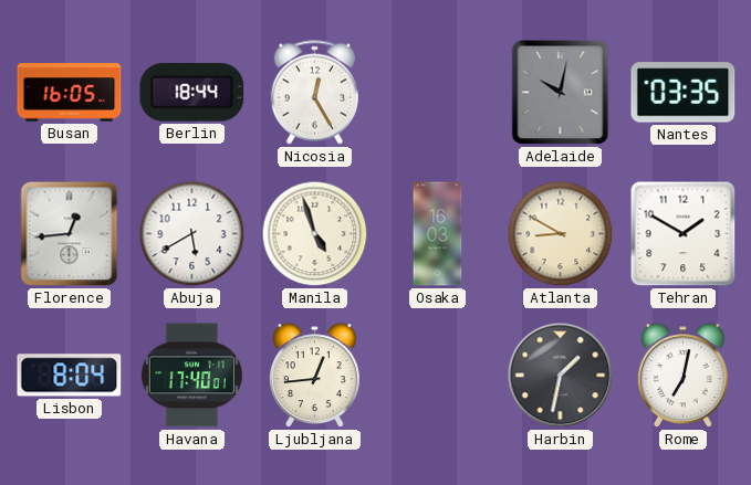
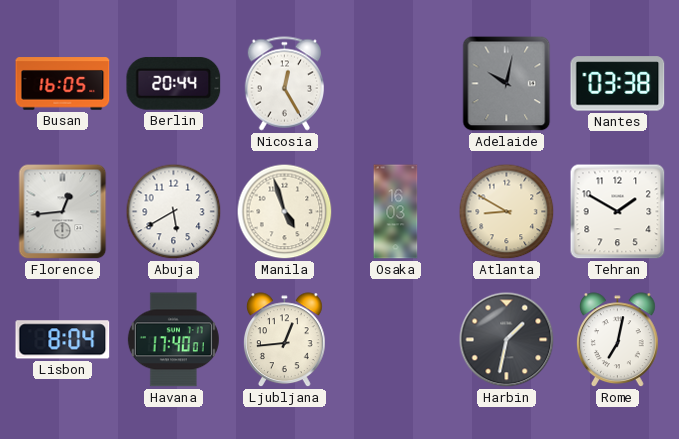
Berlin: 18:44 -> 20:44
Nantes: 03:35 -> 03:38
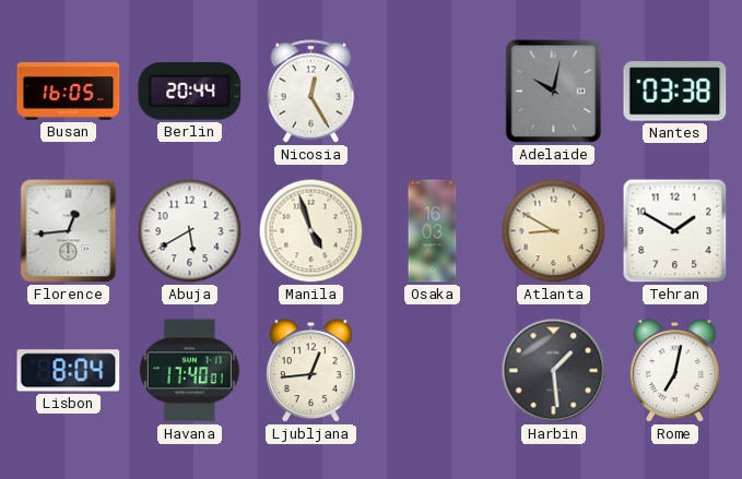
Harbin: 1:32 -> 1:29
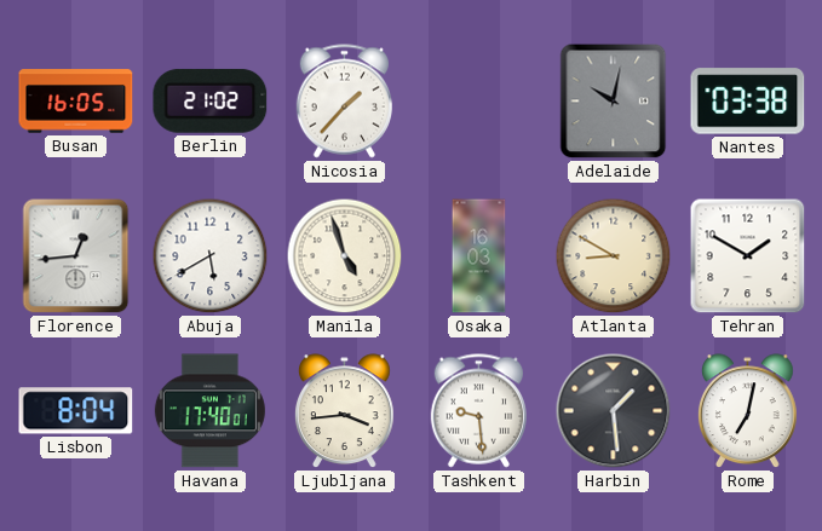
Berlin: 20:44 -> 21:02
Nicosia: 12:25 -> 1:37
Ljubljana: 12:44 -> 3:44
Tashkent: none -> 9:29
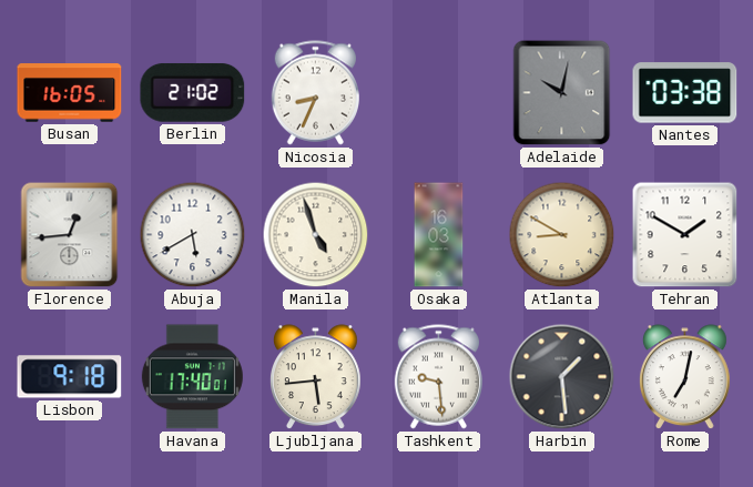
Nicosia: 1:37 -> 8:34
Lisbon: 8:04 -> 9:18
Ljubljana: 3:44 -> 5:44
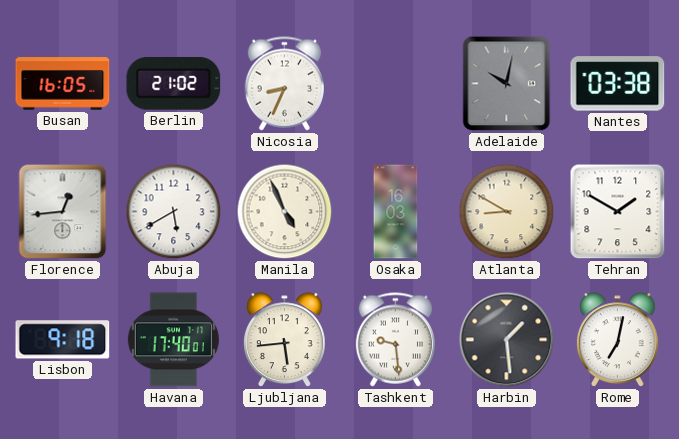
Manila: 4:57 -> 4:56
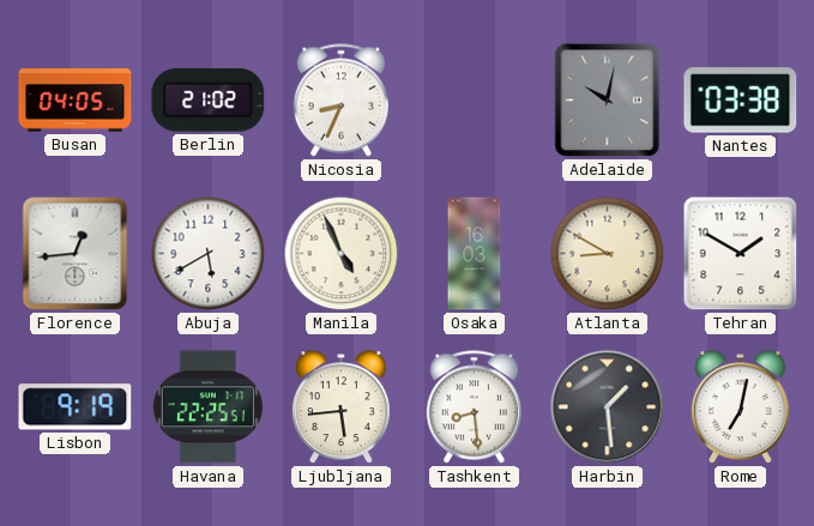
Busan: 16:05 -> 04:05
Lisbon: 9:18 -> 9:19
Havana: 17:40 -> 22:25
Tashkent: 9:29 -> 8:29
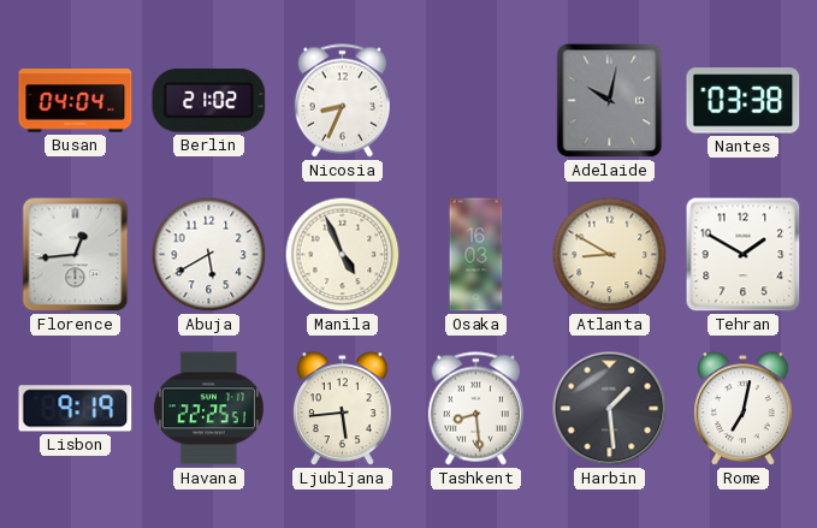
Busan: 04:05 -> 04:04
